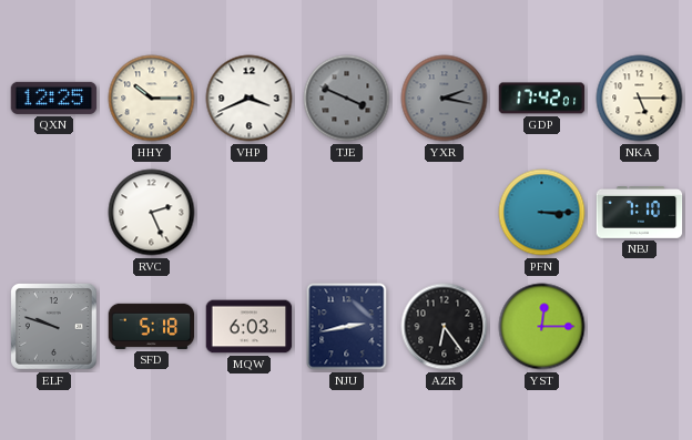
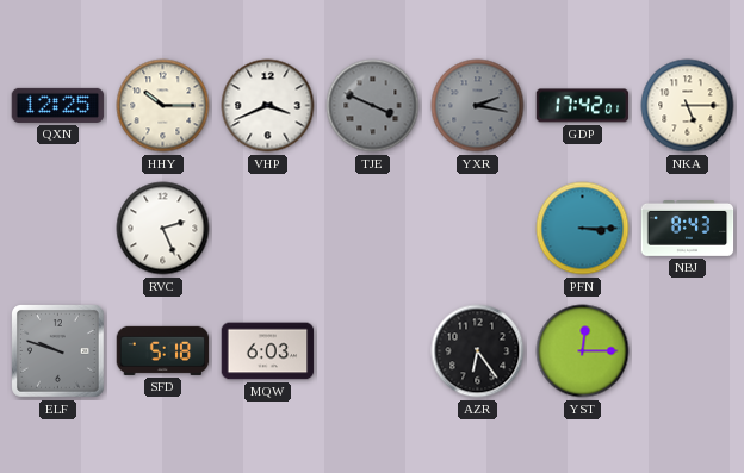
NBJ: 7:10 -> 8:43
NJU: 2:43 -> none
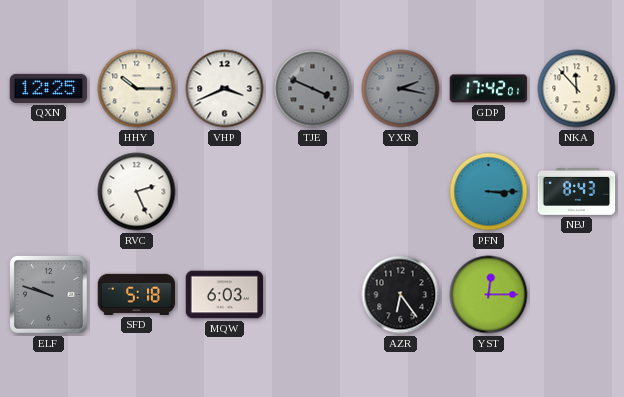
NKA: 5:15 -> 11:53
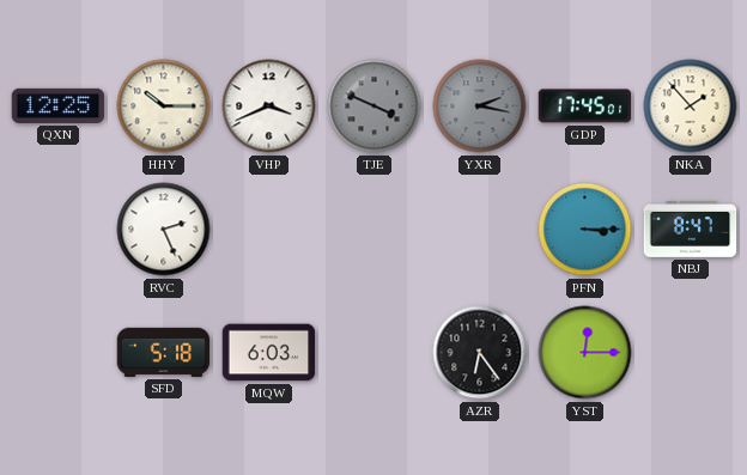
GDP: 17:42 -> 17:45
NKA: 11:53 -> 1:53
NBJ: 8:43 -> 8:47
ELF: 9:48 -> none
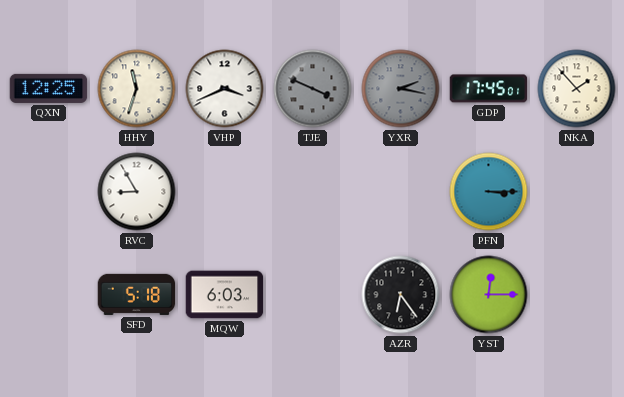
HHY: 10:15 -> 11:33
RVC: 2:26 -> 8:55
NBJ: 8:47 -> none
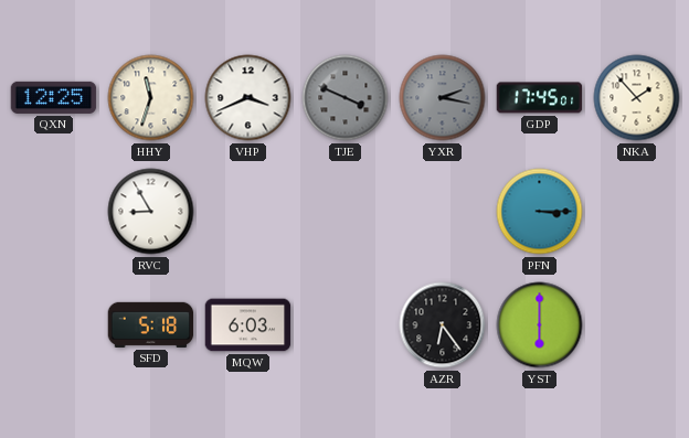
YST: 12:15 -> 6:00
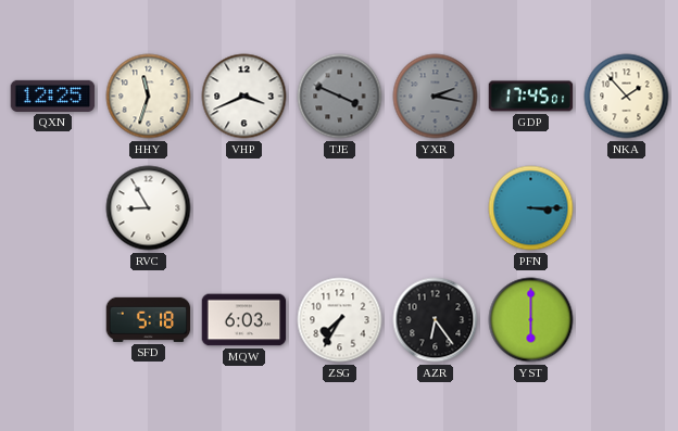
ZSG: none -> 7:35
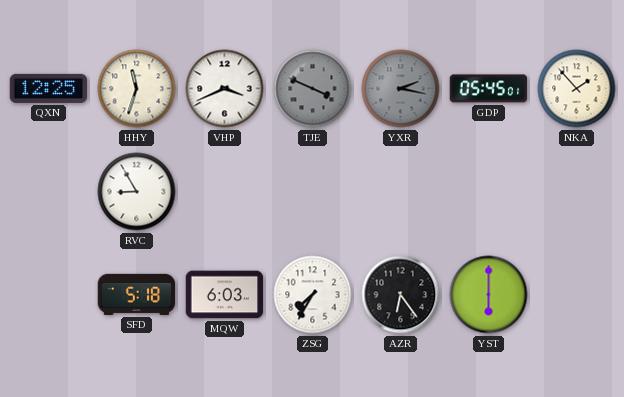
GDP: 17:45 -> 05:45
PFN: 3:15 -> none
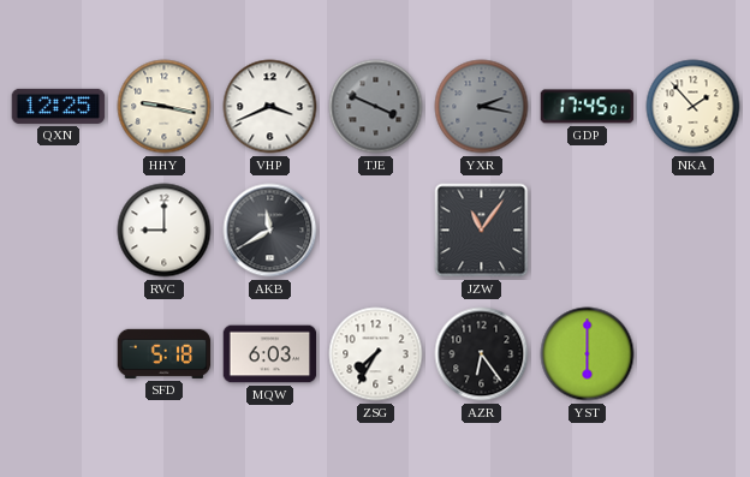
HHY: 11:33 -> 9:17
GDP: 05:45 -> 17:45
RVC: 8:55 -> 9:00
AKB: none -> 11:40
JZW: none -> 11:06
